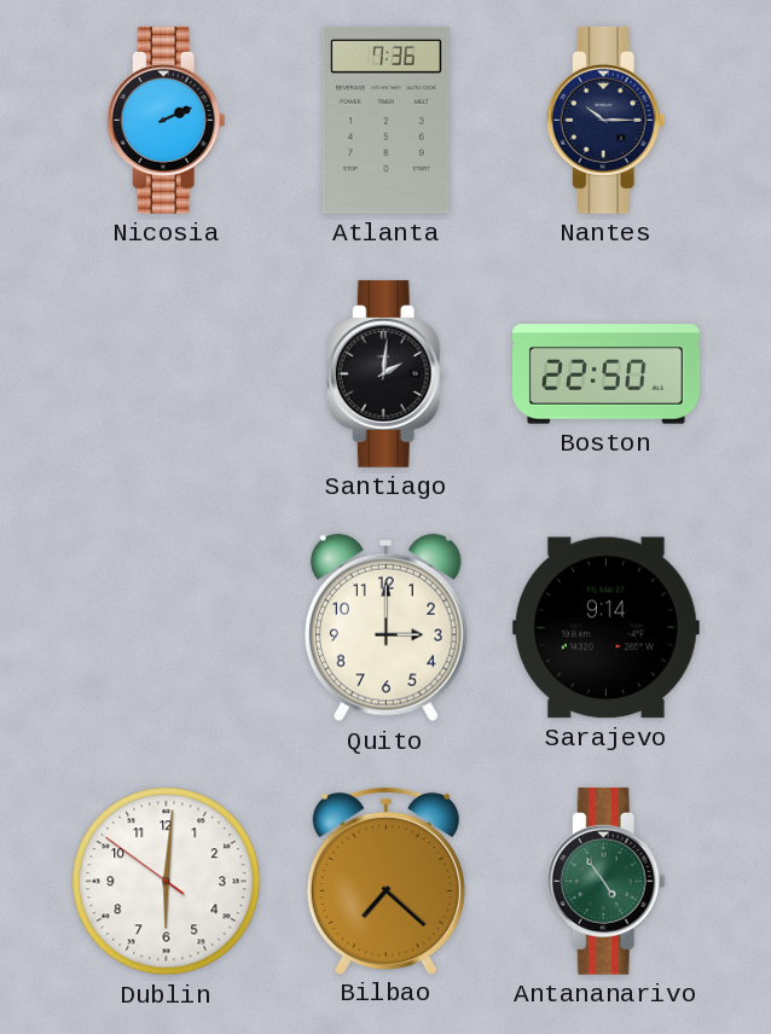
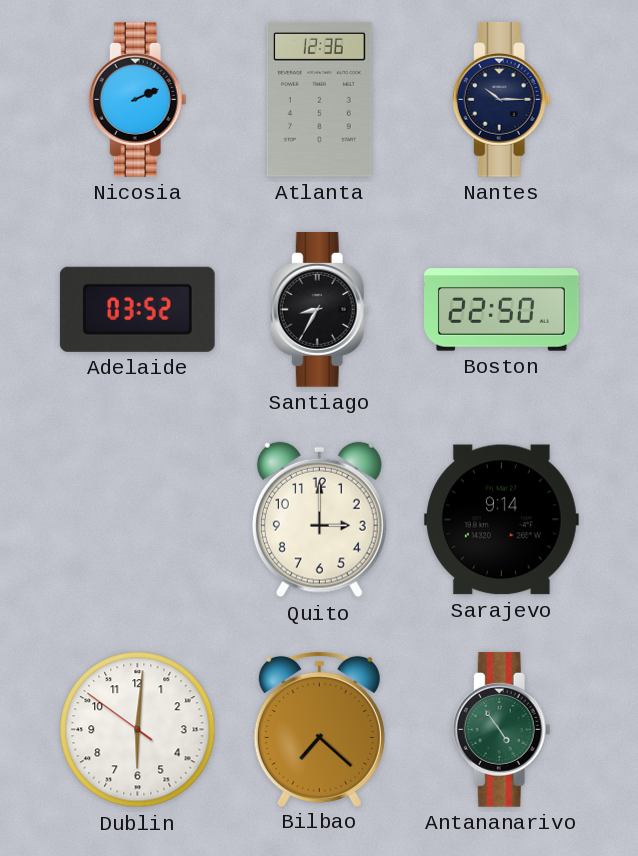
Atlanta: 7:36 -> 12:36
Adelaide: none -> 03:52
Santiago: 2:01 -> 8:35
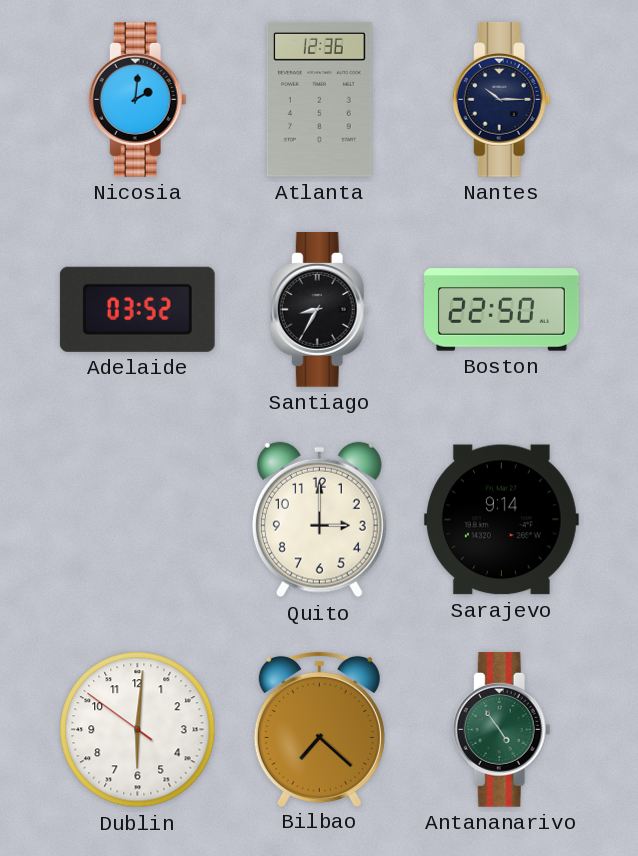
Nicosia: 2:11 -> 2:01
